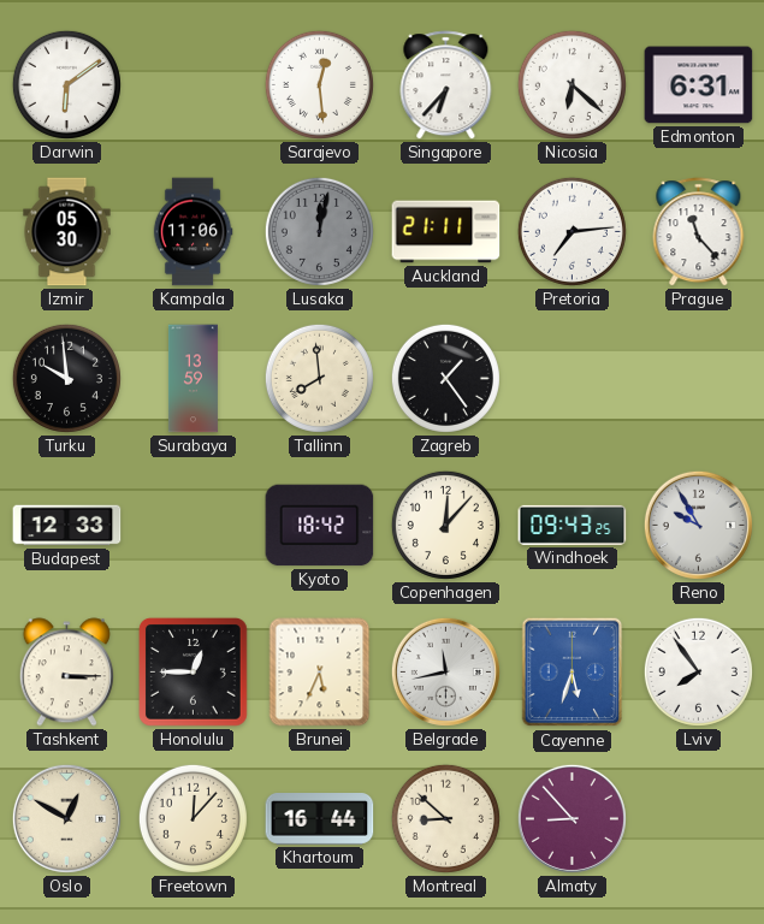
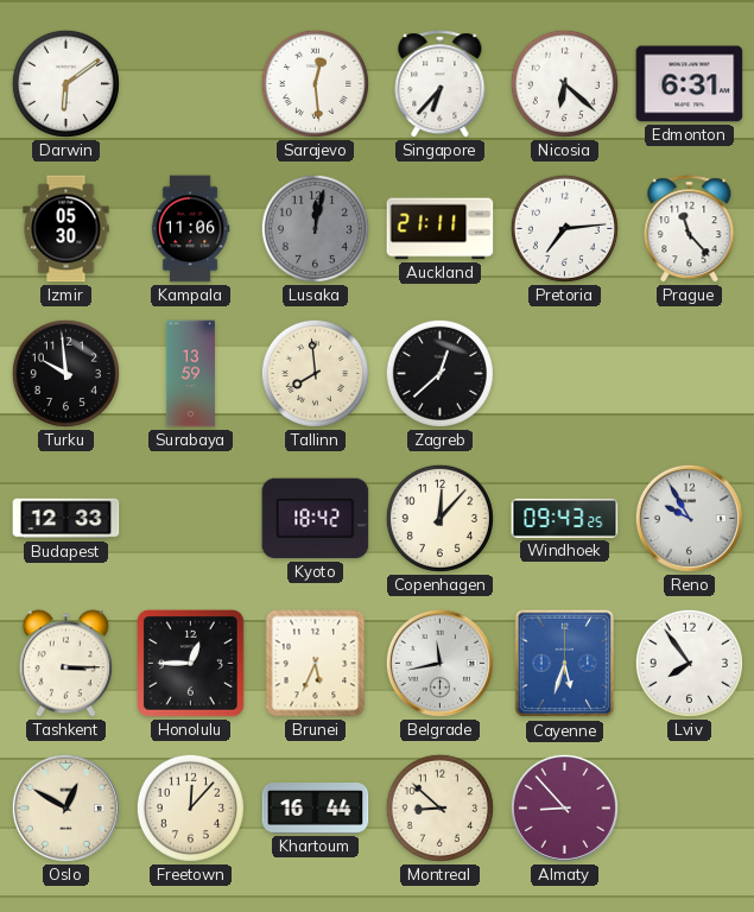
Zagreb: 1:24 -> 12:38
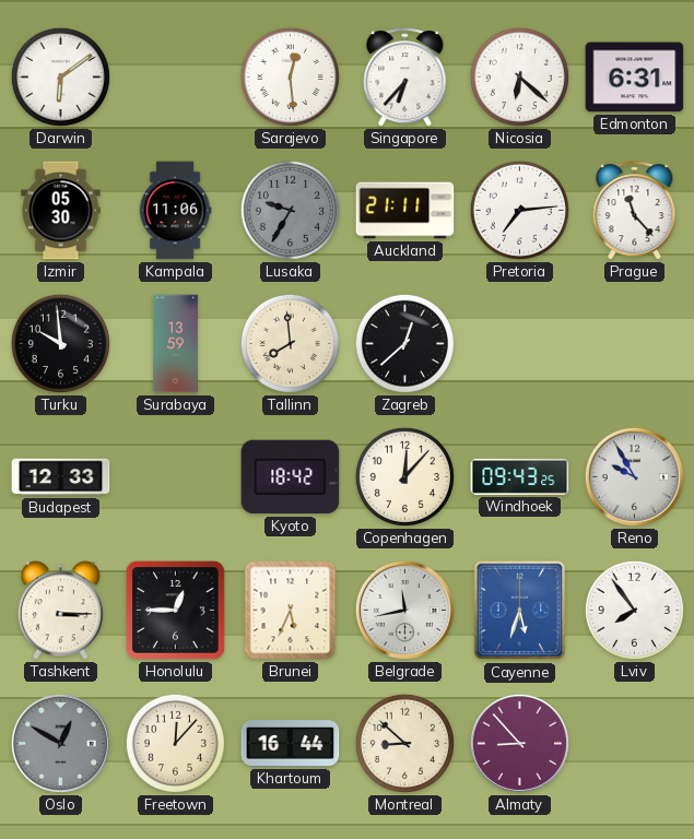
Lusaka: 12:02 -> 9:35
Oslo dial: cream -> grey
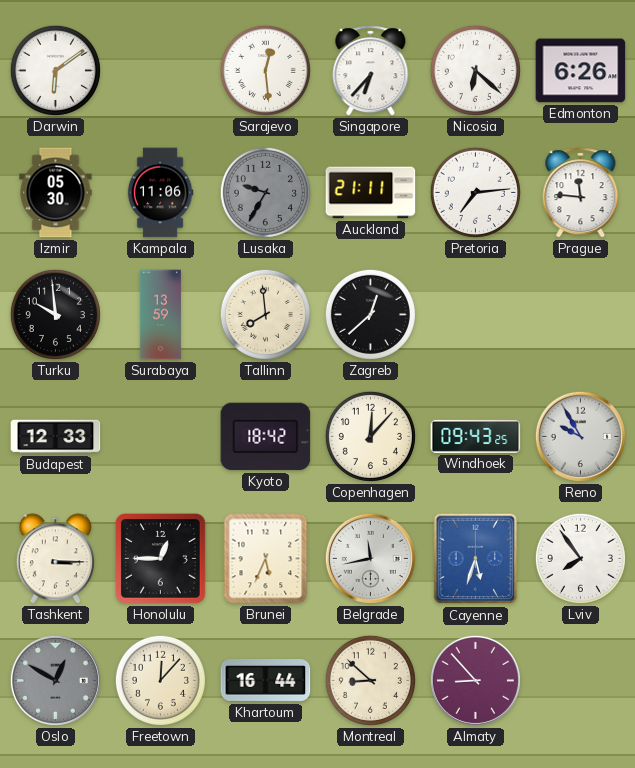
Edmonton: 6:31 -> 6:26
Prague: 11:23 -> 11:46
